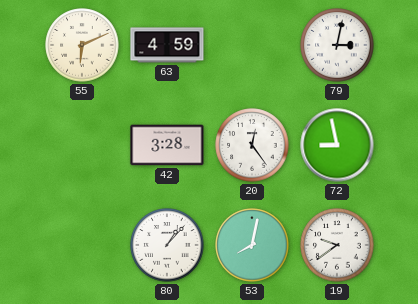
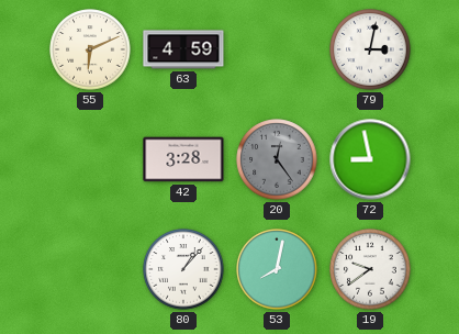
20 dial: white -> grey
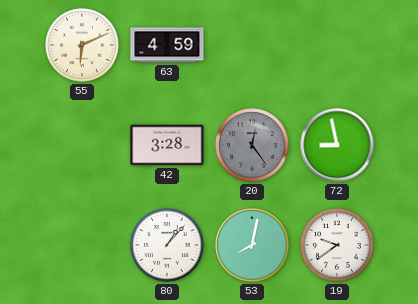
79: 3:02 -> none
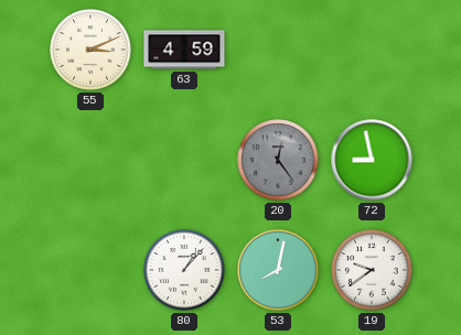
55: 6:11 -> 3:11
42: 3:28 -> none
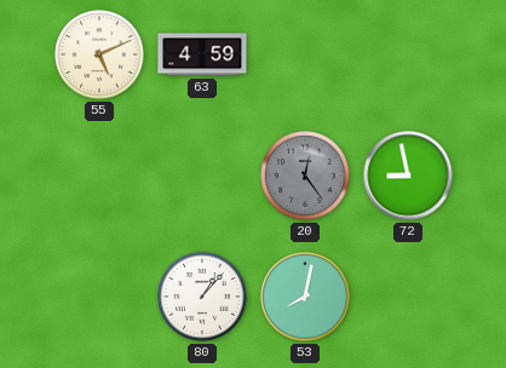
55: 3:11 -> 5:11
19: 9:39 -> none
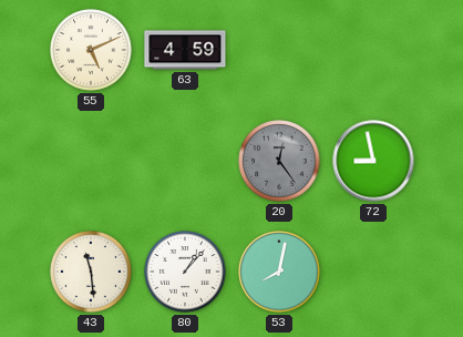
43: none -> 11:29
